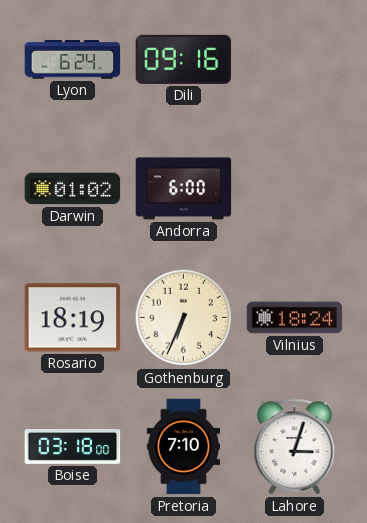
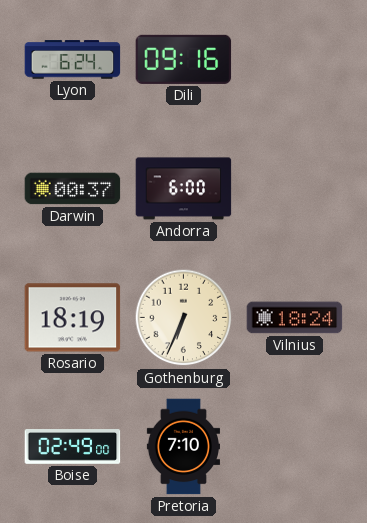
Darwin: 01:02 -> 00:37
Boise: 03:18 -> 02:49
Lahore: 3:03 -> none
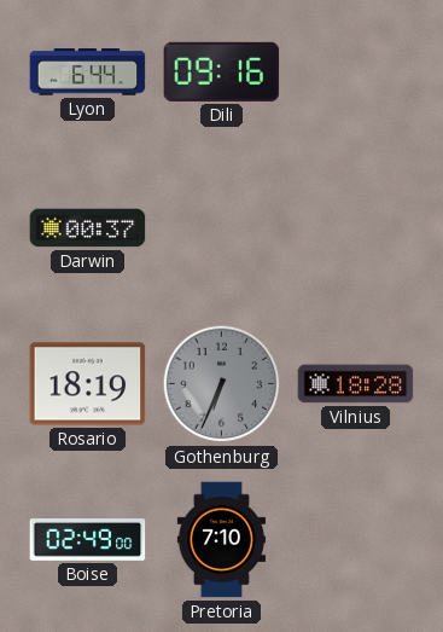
Lyon: 6:24 -> 6:44
Andorra: 6:00 -> none
Gothenburg dial: cream -> grey
Vilnius: 18:24 -> 18:28
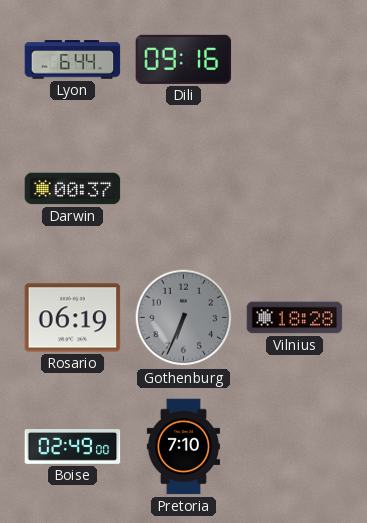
Rosario: 18:19 -> 06:19
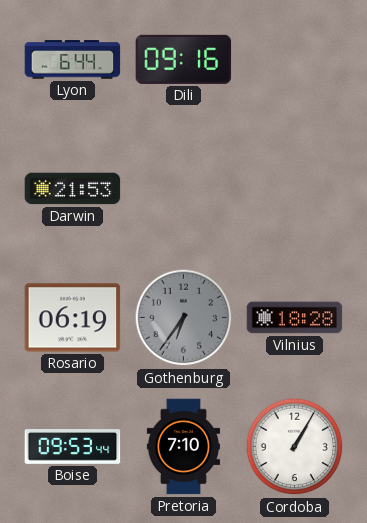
Darwin: 00:37 -> 21:53
Gothenburg: 6:34 -> 6:36
Boise: 02:49 -> 09:53
Cordoba: none -> 1:05
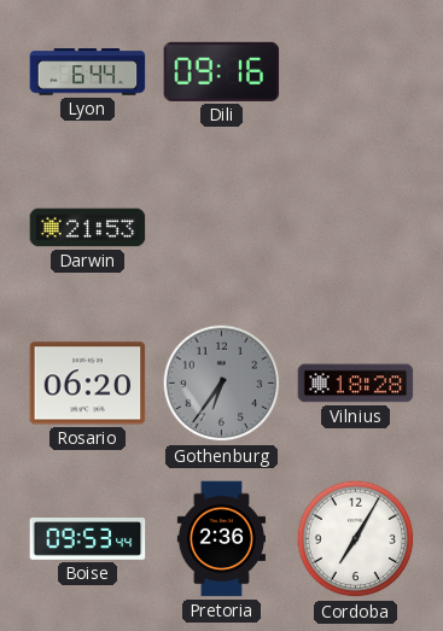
Rosario: 06:19 -> 06:20
Pretoria: 7:10 -> 2:36
Cordoba: 1:05 -> 7:05
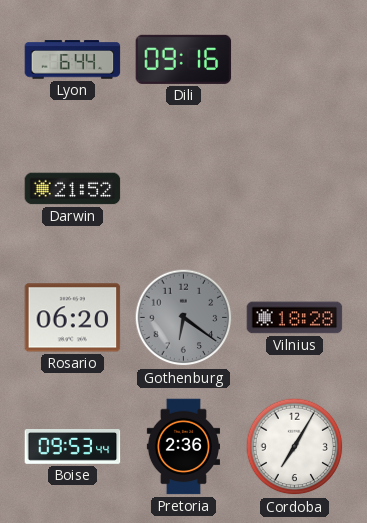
Darwin: 21:53 -> 21:52
Gothenburg: 6:36 -> 6:21
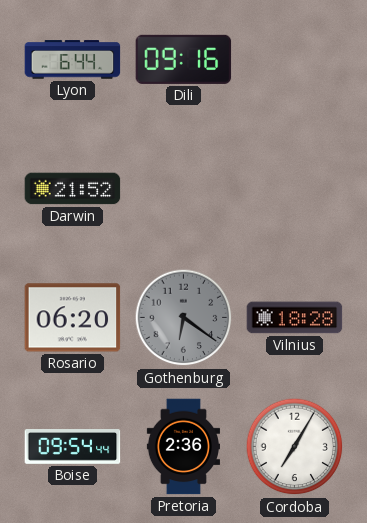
Boise: 09:53 -> 09:54
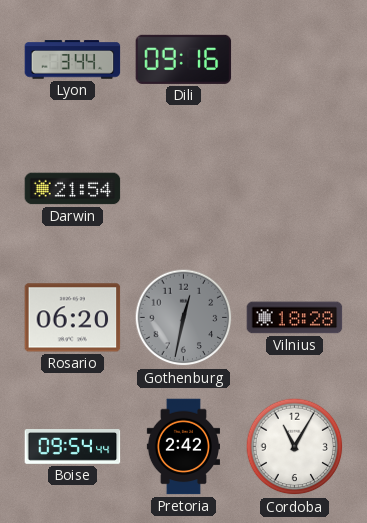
Lyon: 6:44 -> 3:44
Darwin: 21:52 -> 21:54
Gothenburg: 6:21 -> 12:32
Pretoria: 2:36 -> 2:42
Cordoba: 7:05 -> 11:05
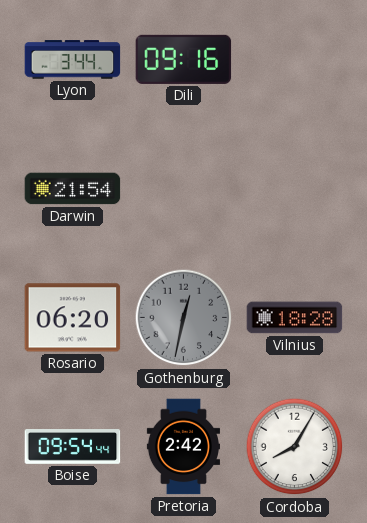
Cordoba: 11:05 -> 8:05
